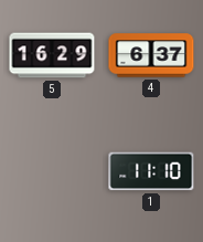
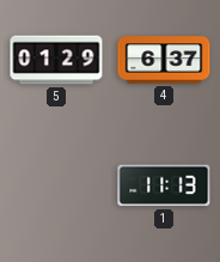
5: 16:29 -> 01:29
1: 11:10 -> 11:13
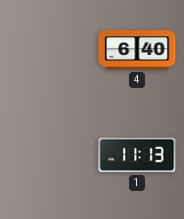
5: 01:29 -> none
4: 6:37 -> 6:40
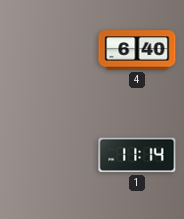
1: 11:13 -> 11:14
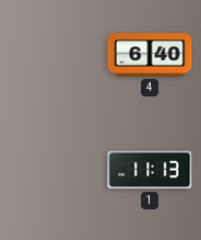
1: 11:14 -> 11:13
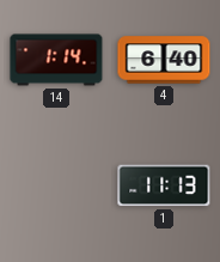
14: none -> 1:14
